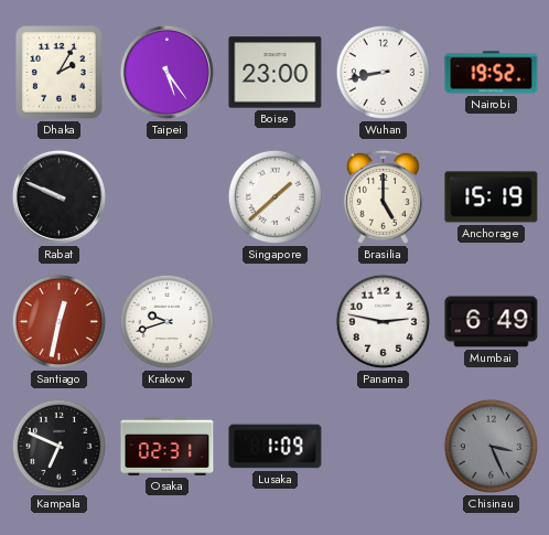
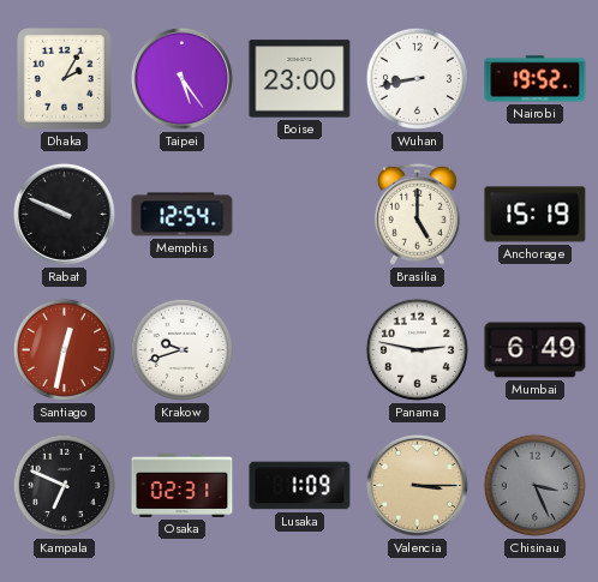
Memphis: none -> 12:54
Singapore: 1:38 -> none
Valencia: none -> 3:15
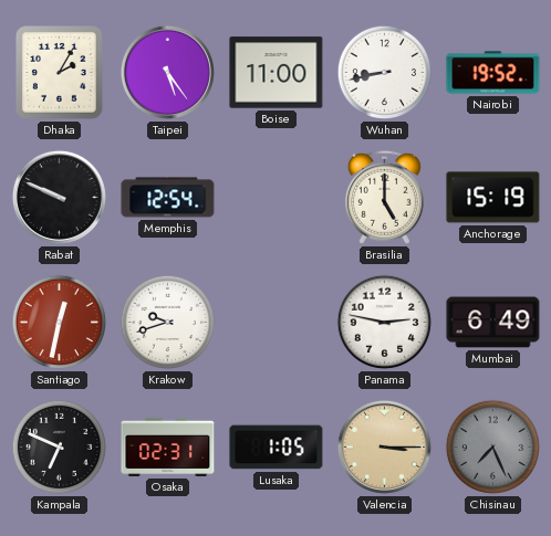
Boise: 23:00 -> 11:00
Lusaka: 1:09 -> 1:05
Chisinau: 3:26 -> 7:26
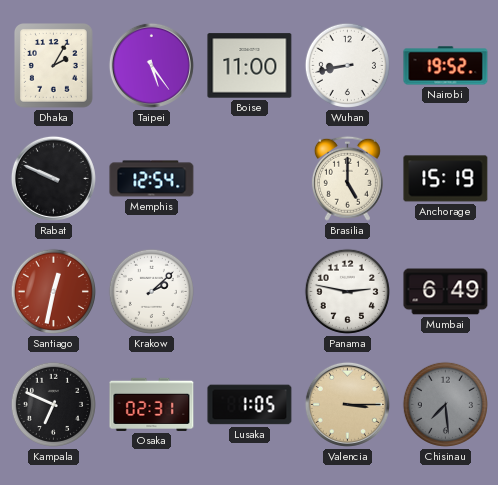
Krakow: 9:42 -> 2:08
Chisinau: 7:26 -> 7:29
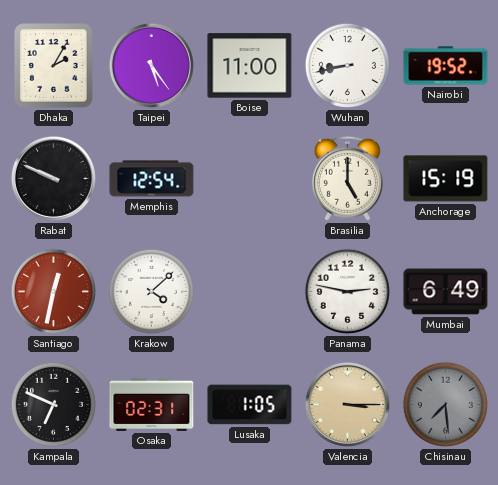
Krakow: 2:08 -> 4:08
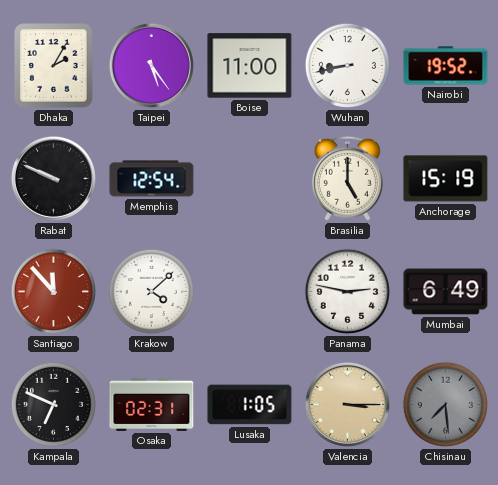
Santiago: 12:32 -> 11:53
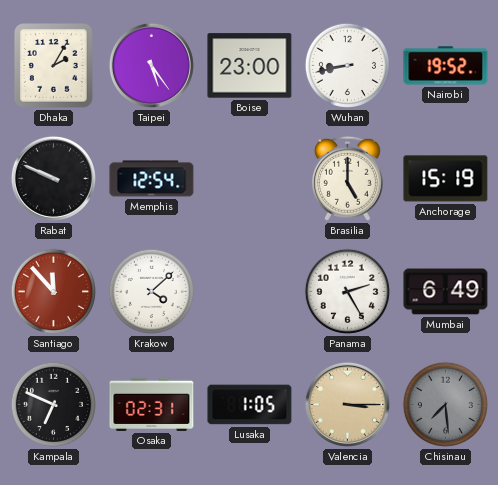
Boise: 11:00 -> 23:00
Panama: 2:47 -> 2:25
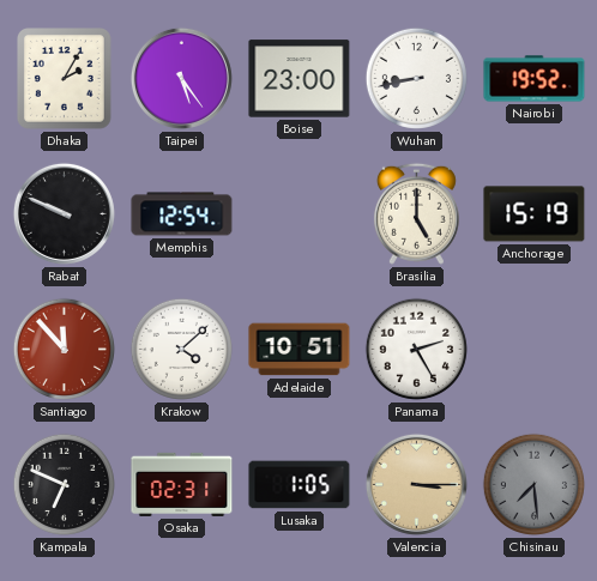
Adelaide: none -> 10:51
Mumbai: 6:49 -> none
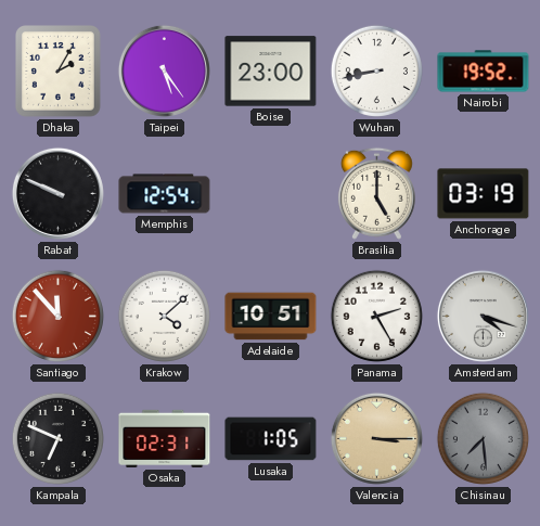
Anchorage: 15:19 -> 03:19
Amsterdam: none -> 4:18
